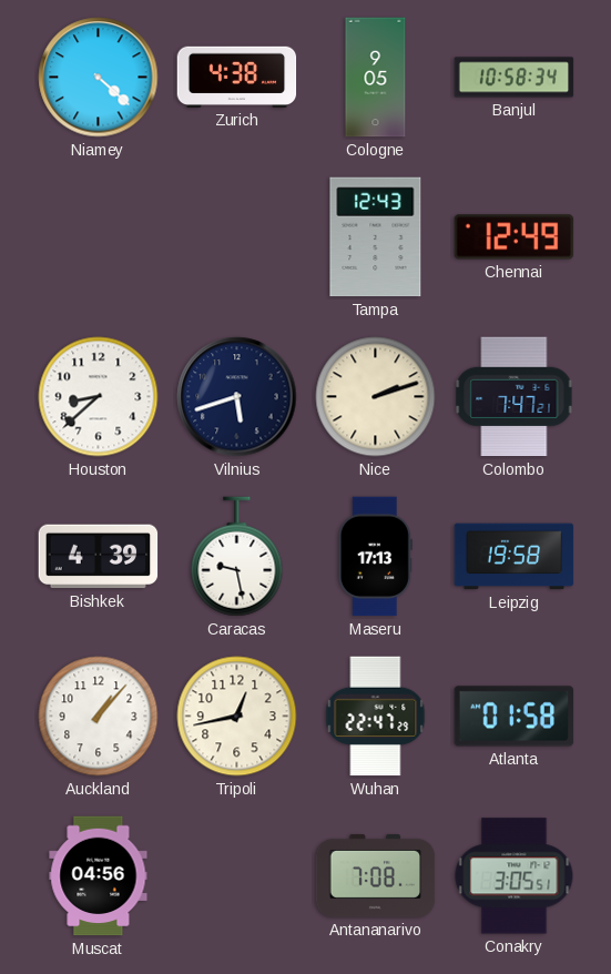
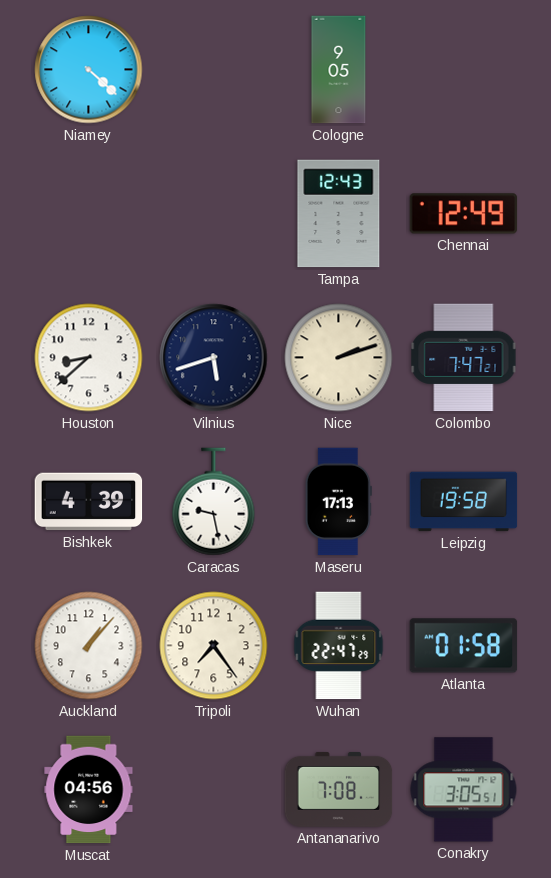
Zurich: 4:38 -> none
Banjul: 10:58 -> none
Tripoli: 12:43 -> 7:24
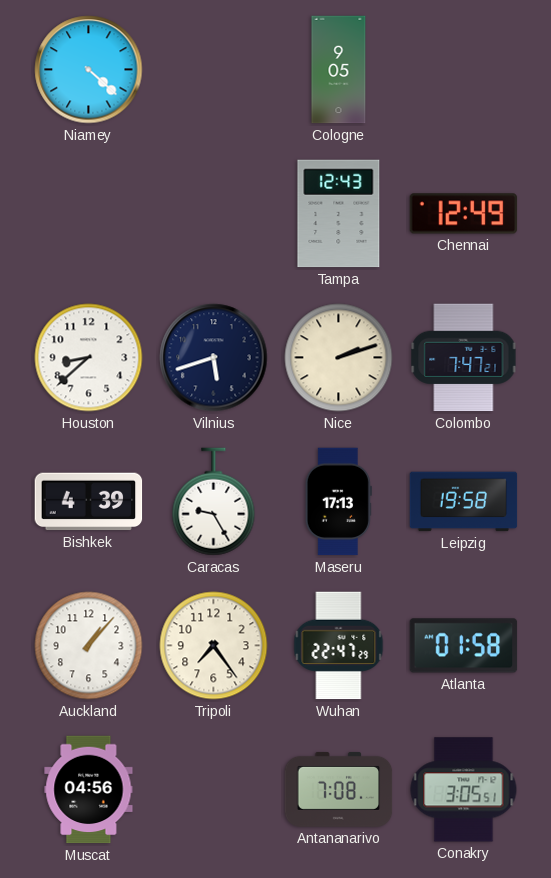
Caracas: 9:28 -> 9:25
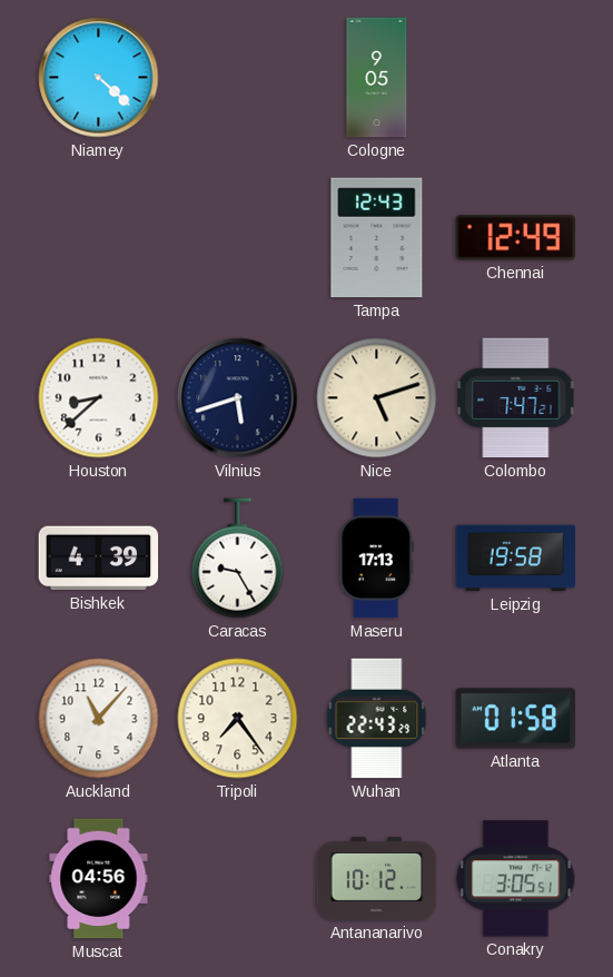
Nice: 2:12 -> 5:12
Auckland: 1:07 -> 11:07
Wuhan: 22:47 -> 22:43
Antananarivo: 7:08 -> 10:12
